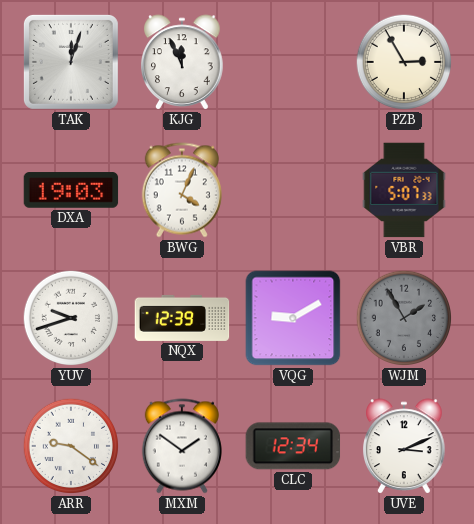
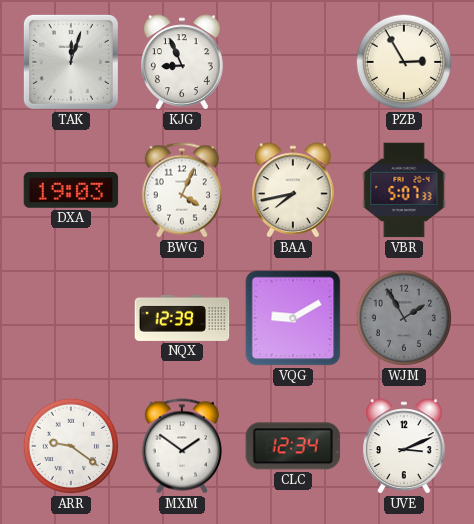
KJG: 11:56 -> 8:56
BAA: none -> 7:43
YUV: 9:42 -> none
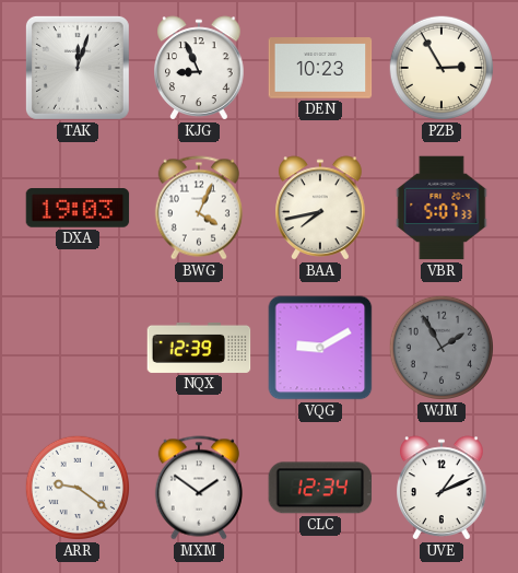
DEN: none -> 10:23
UVE: 3:11 -> 1:11
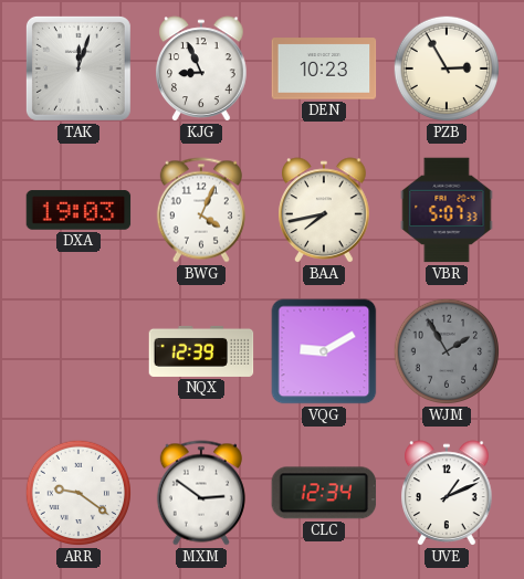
MXM: 1:51 -> 2:51
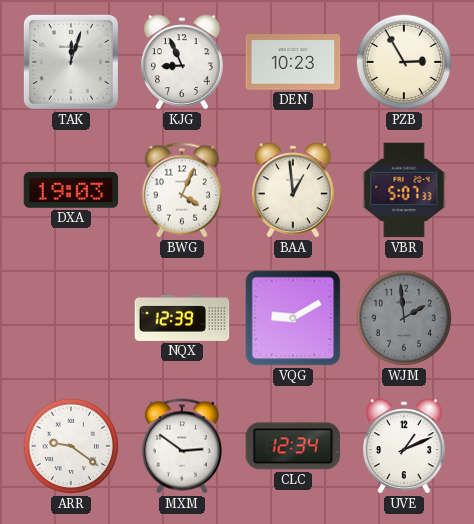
BAA: 7:43 -> 12:59
WJM: 1:55 -> 1:59
